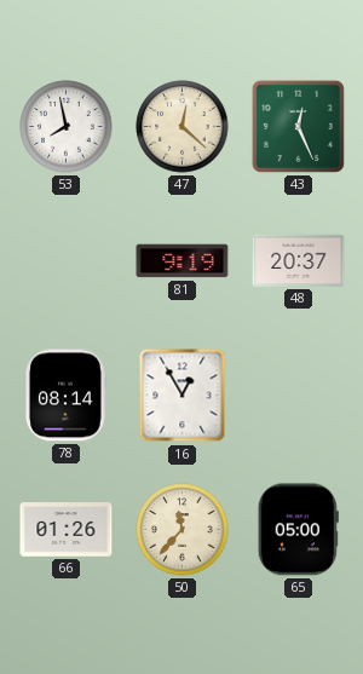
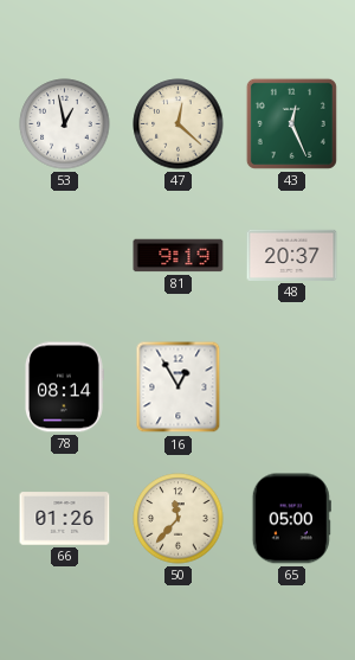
53: 7:58 -> 12:58
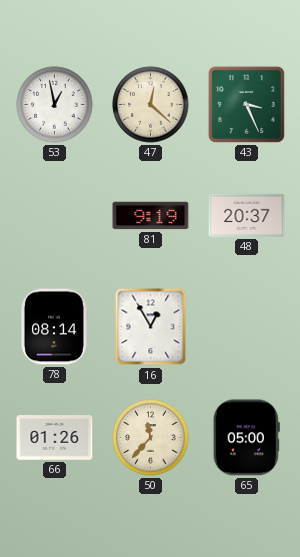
43: 12:26 -> 3:26
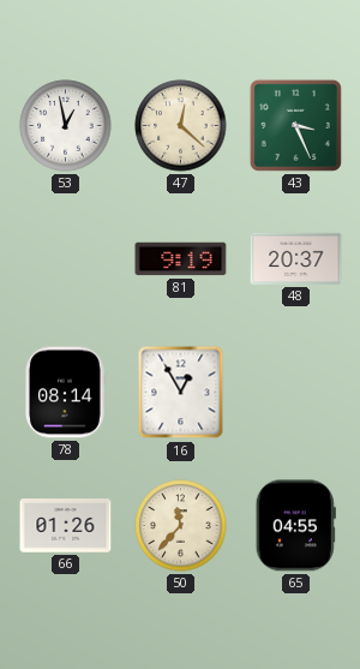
65: 05:00 -> 04:55
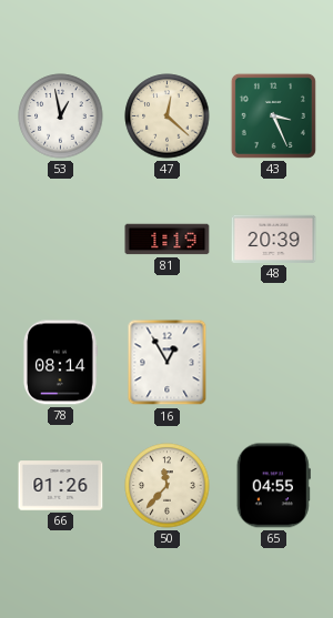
81: 9:19 -> 1:19
48: 20:37 -> 20:39
